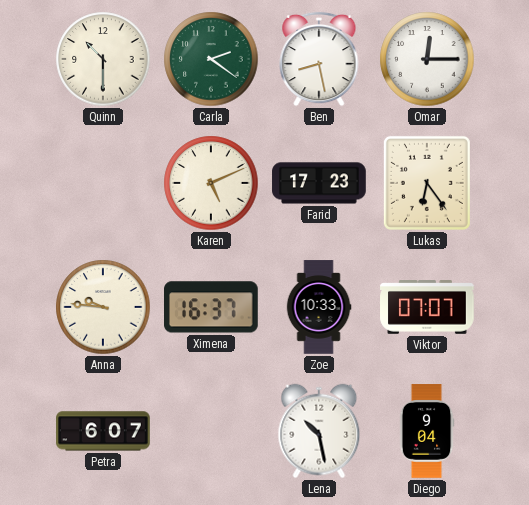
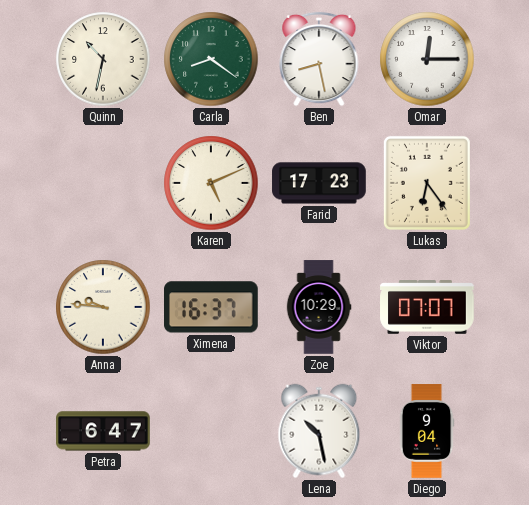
Quinn: 10:30 -> 10:32
Carla: 2:21 -> 8:21
Zoe: 10:33 -> 10:29
Petra: 6:07 -> 6:47
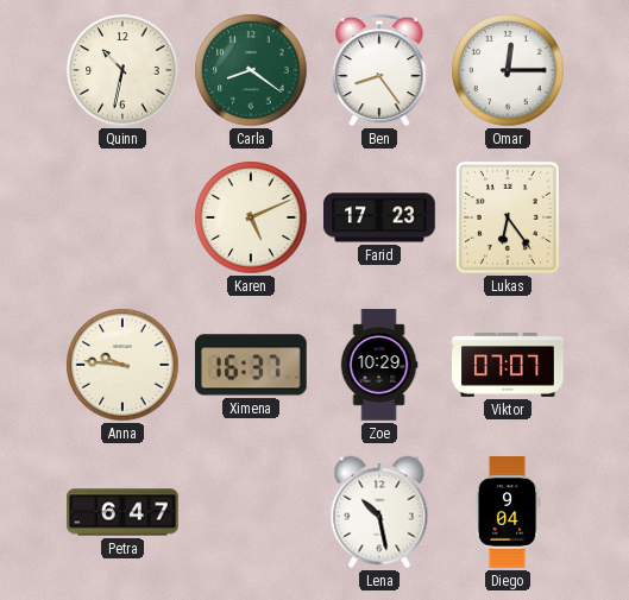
Ben: 8:28 -> 8:24
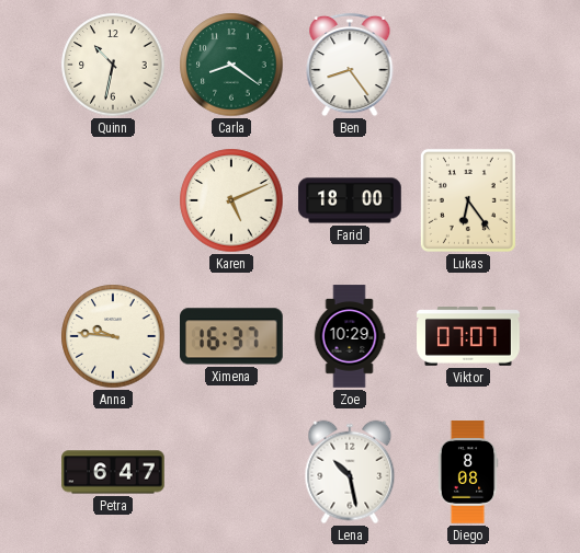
Omar: 12:15 -> none
Farid: 17:23 -> 18:00
Diego: 9:04 -> 8:08
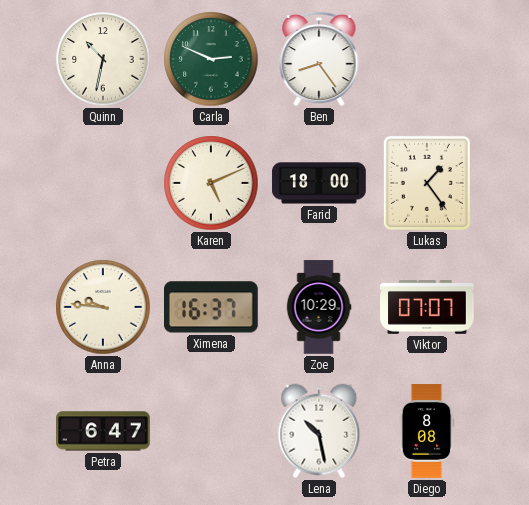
Carla: 8:21 -> 2:49
Lukas: 6:24 -> 1:24
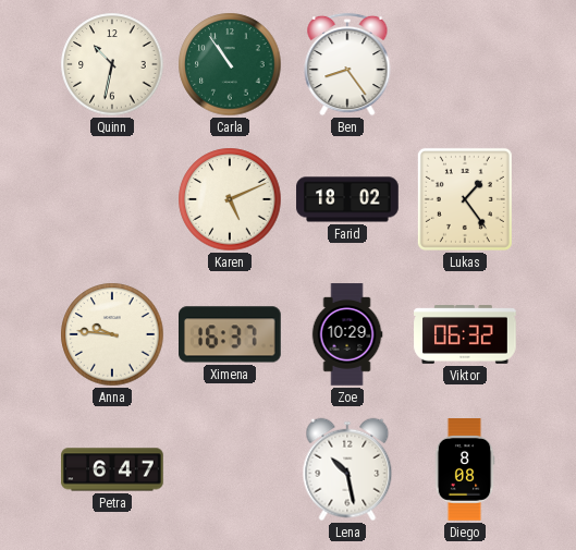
Carla: 2:49 -> 10:54
Farid: 18:00 -> 18:02
Viktor: 07:07 -> 06:32
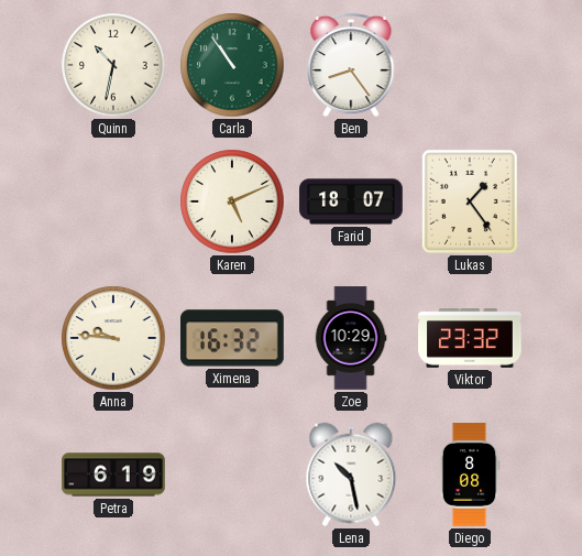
Farid: 18:02 -> 18:07
Ximena: 16:37 -> 16:32
Viktor: 06:32 -> 23:32
Petra: 6:47 -> 6:19
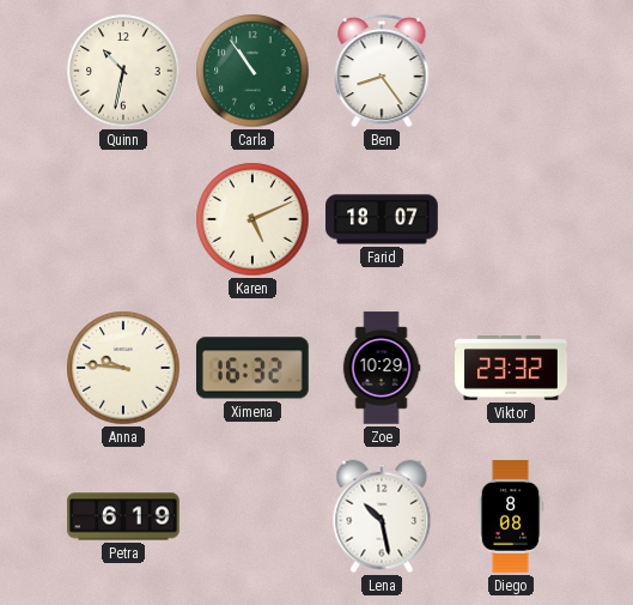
Lukas: 1:24 -> none
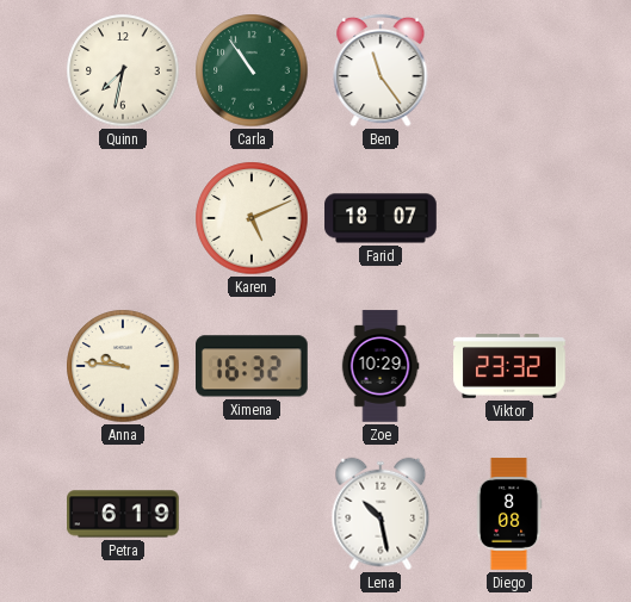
Quinn: 10:32 -> 7:32
Ben: 8:24 -> 11:24
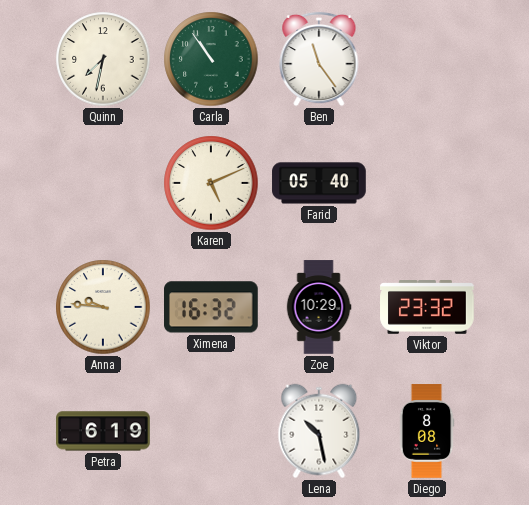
Farid: 18:07 -> 05:40
